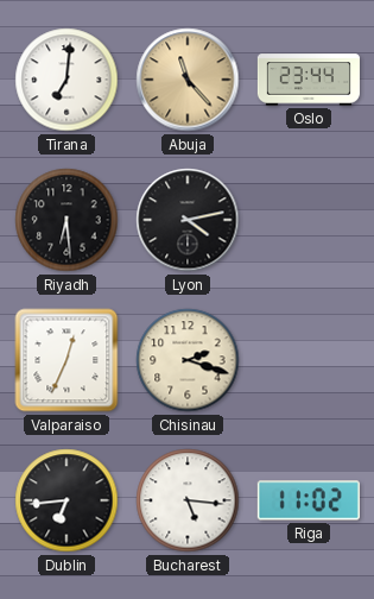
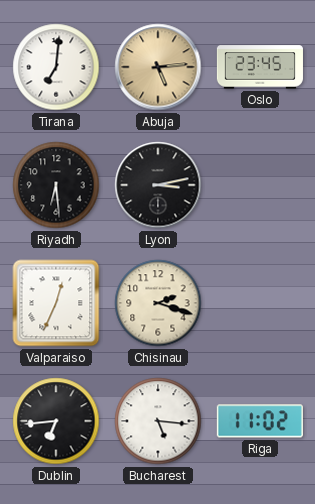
Abuja: 11:23 -> 5:14
Oslo: 23:44 -> 23:45
Lyon: 4:13 -> 3:13
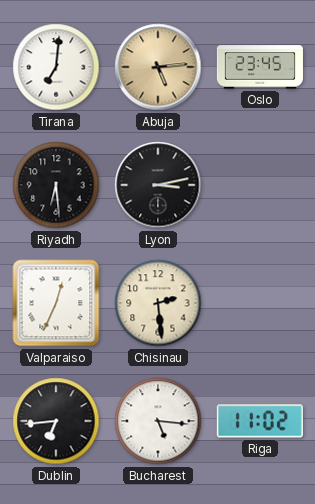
Chisinau: 2:18 -> 2:29
